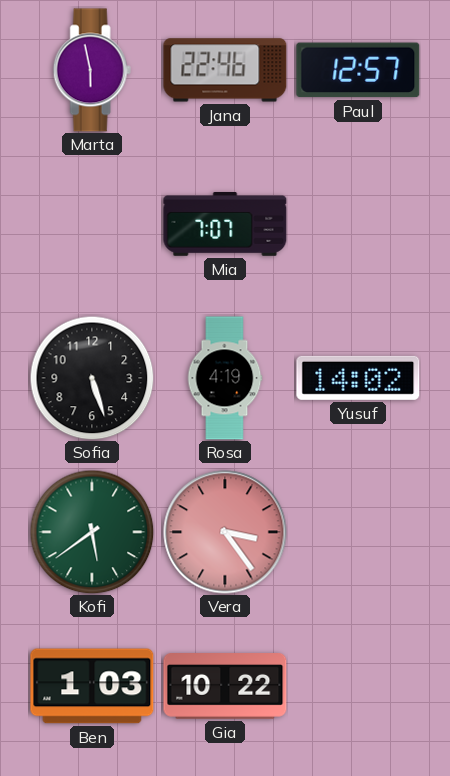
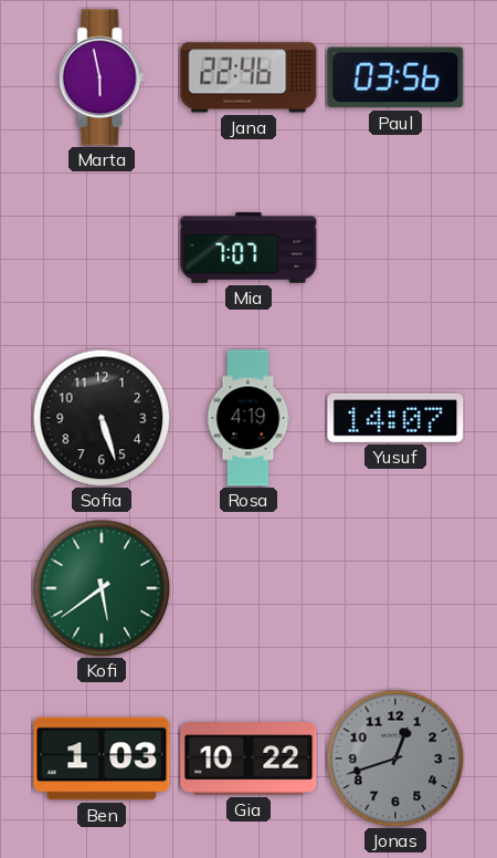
Paul: 12:57 -> 03:56
Yusuf: 14:02 -> 14:07
Vera: 3:24 -> none
Jonas: none -> 12:42
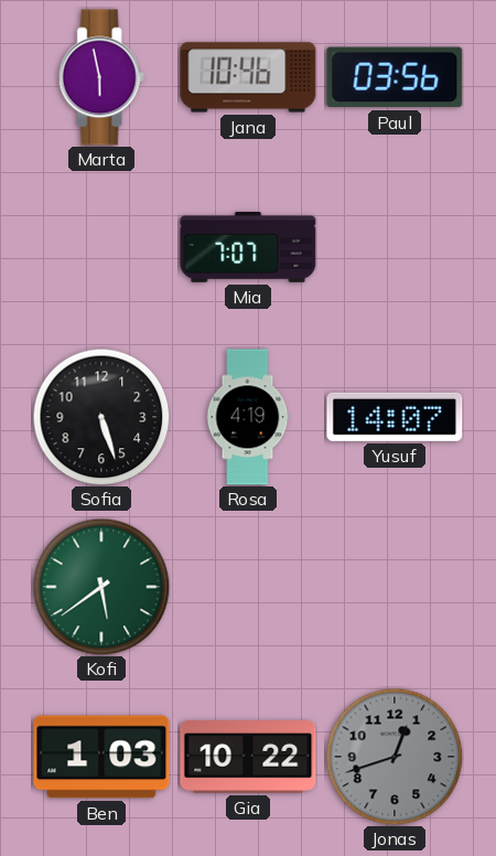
Jana: 22:46 -> 10:46
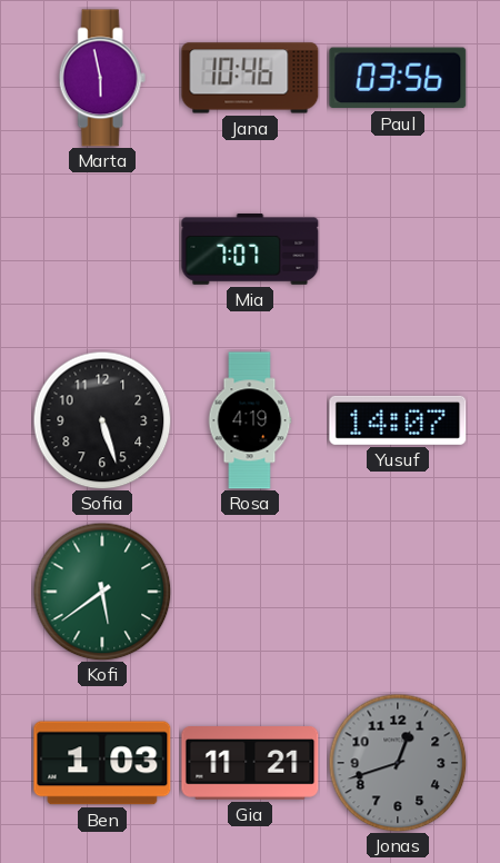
Gia: 10:22 -> 11:21
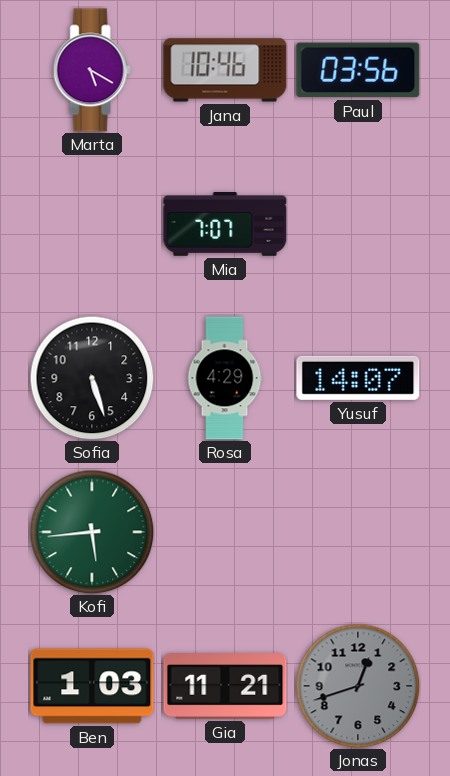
Marta: 5:58 -> 5:20
Rosa: 4:19 -> 4:29
Kofi: 5:39 -> 5:44
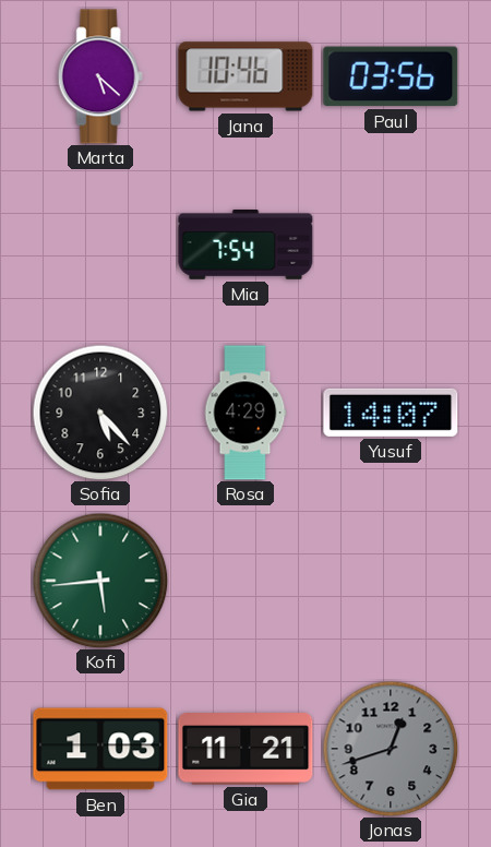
Marta: 5:20 -> 5:22
Mia: 7:07 -> 7:54
Sofia: 5:27 -> 5:23
